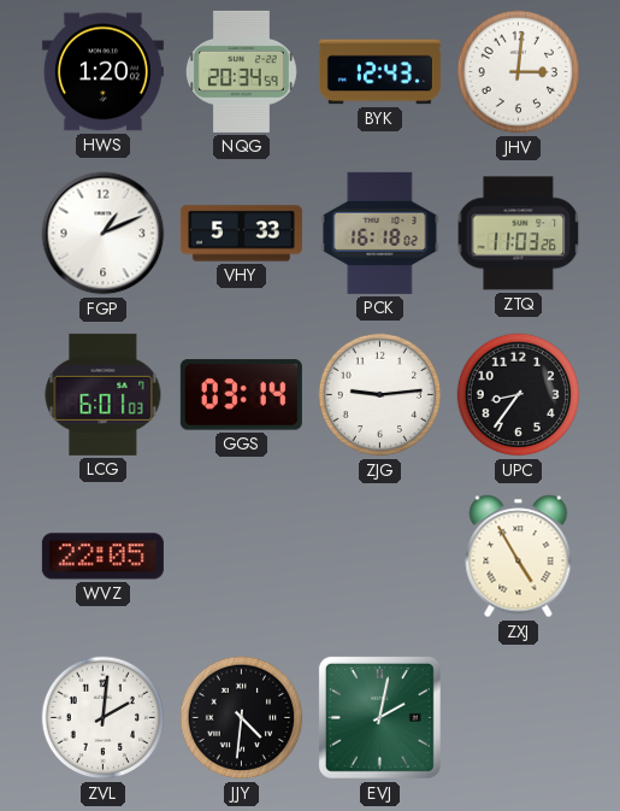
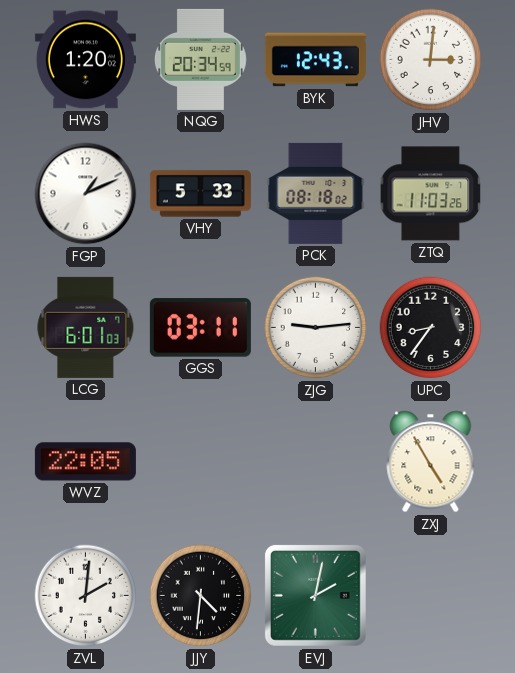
PCK: 16:18 -> 08:18
GGS: 03:14 -> 03:11
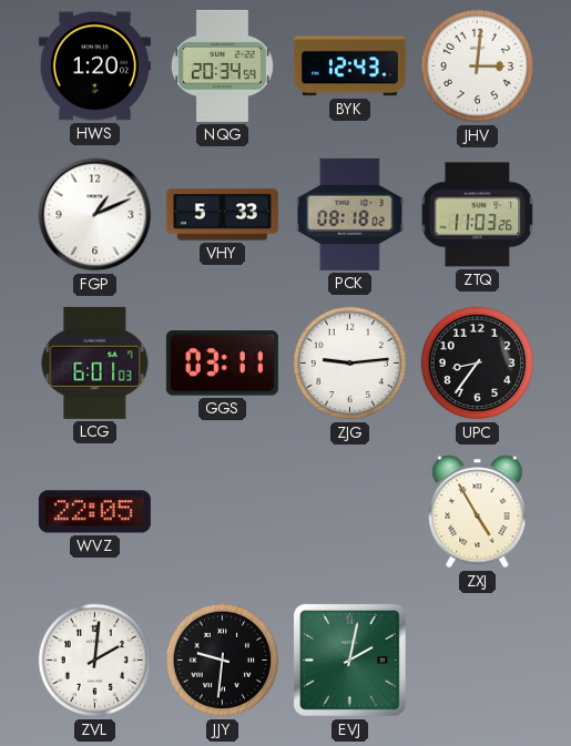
JJY: 4:31 -> 9:31
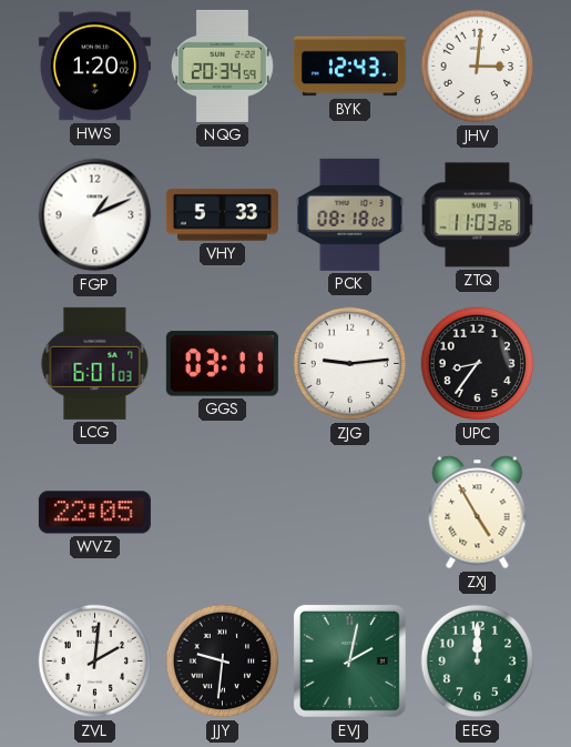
EEG: none -> 12:00
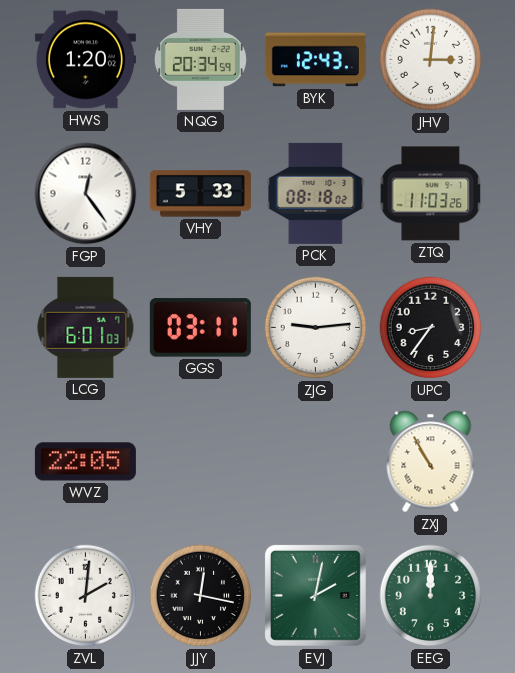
FGP: 1:11 -> 12:24
ZXJ: 4:55 -> 10:55
JJY: 9:31 -> 12:17
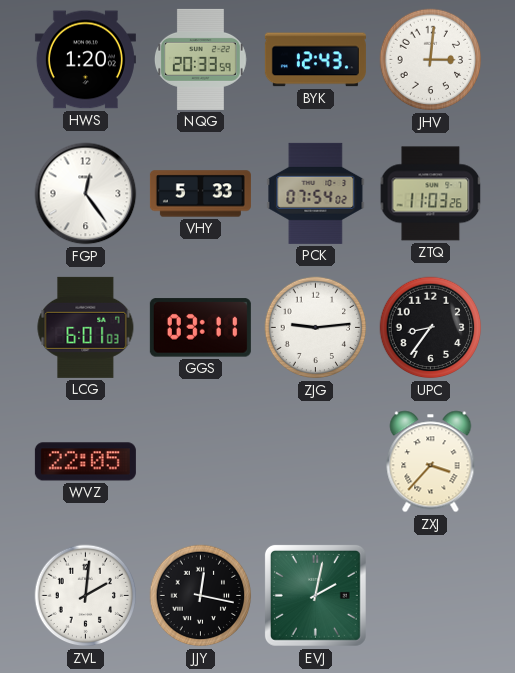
NQG: 20:34 -> 20:33
PCK: 08:18 -> 07:54
ZXJ: 10:55 -> 3:37
EEG: 12:00 -> none
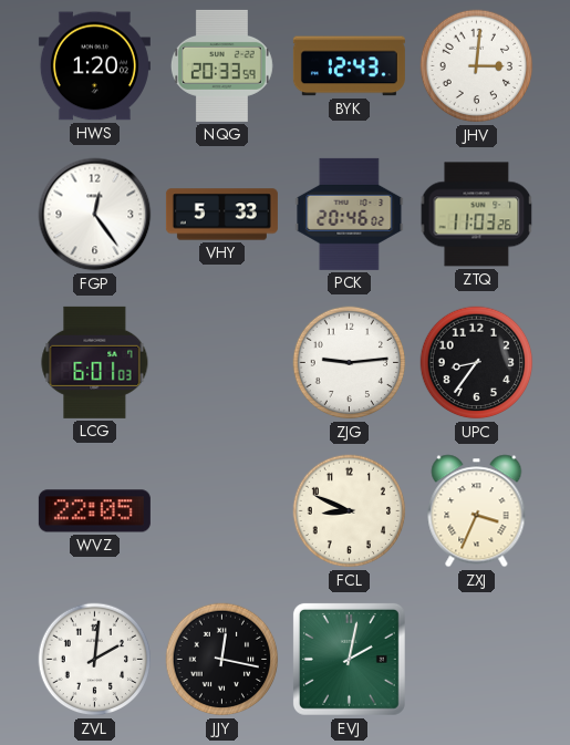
PCK: 07:54 -> 20:46
GGS: 03:11 -> none
FCL: none -> 8:49
ZXJ: 3:37 -> 3:34
